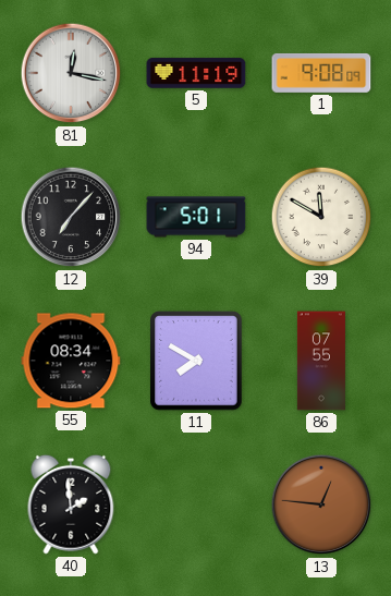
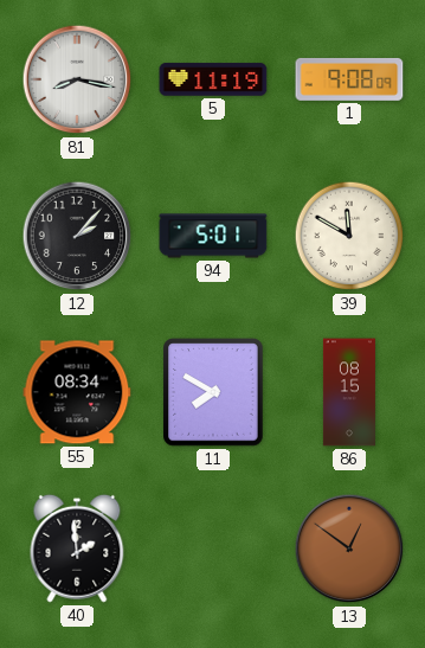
81: 12:17 -> 8:17
12: 7:07 -> 2:07
86: 07:55 -> 08:15
13: 12:46 -> 12:51
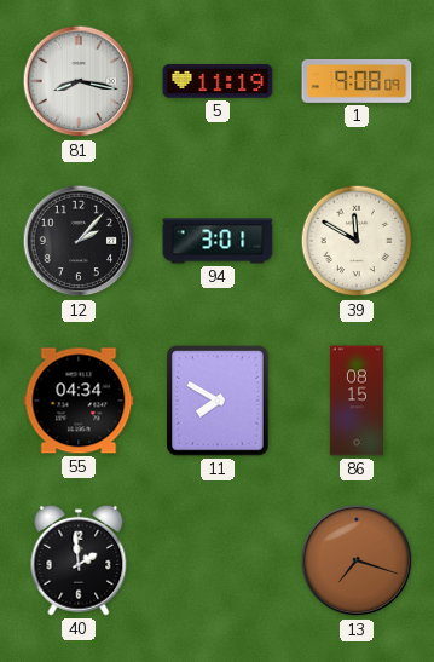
94: 5:01 -> 3:01
55: 08:34 -> 04:34
13: 12:51 -> 7:18
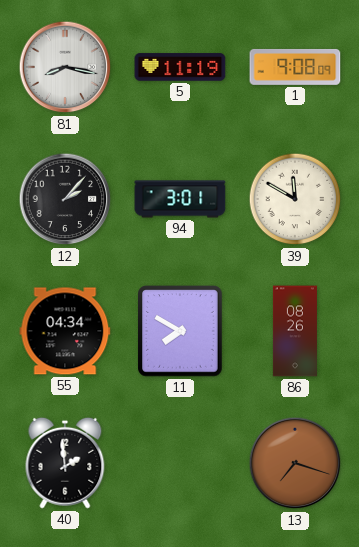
86: 08:15 -> 08:26
